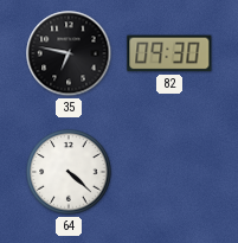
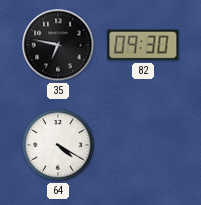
64: 4:22 -> 4:20
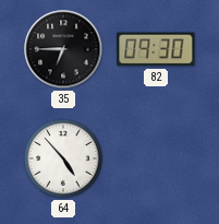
35: 6:47 -> 6:45
64: 4:20 -> 4:53
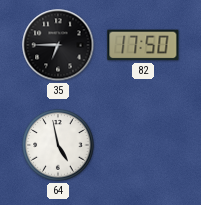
82: 09:30 -> 17:50
64: 4:53 -> 4:58
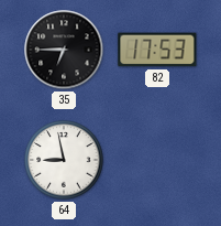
82: 17:50 -> 17:53
64: 4:58 -> 8:58
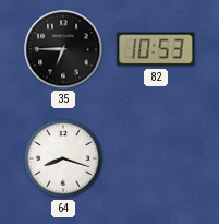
82: 17:53 -> 10:53
64: 8:58 -> 8:18
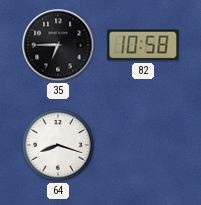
82: 10:53 -> 10:58
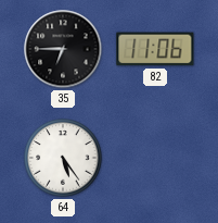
82: 10:58 -> 11:06
64: 8:18 -> 5:24
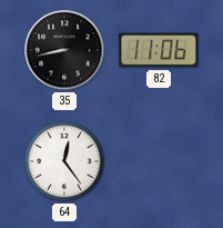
35: 6:45 -> 8:43
64: 5:24 -> 12:24
